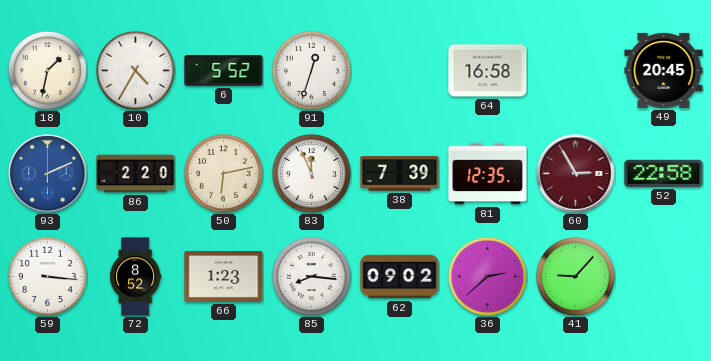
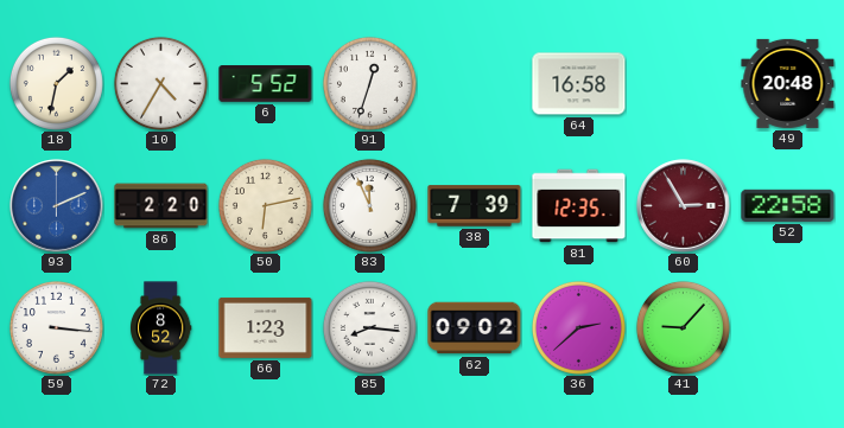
49: 20:45 -> 20:48
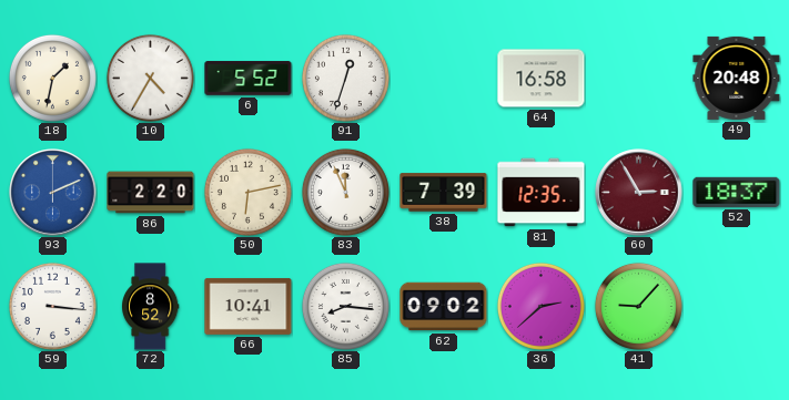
52: 22:58 -> 18:37
66: 1:23 -> 10:41
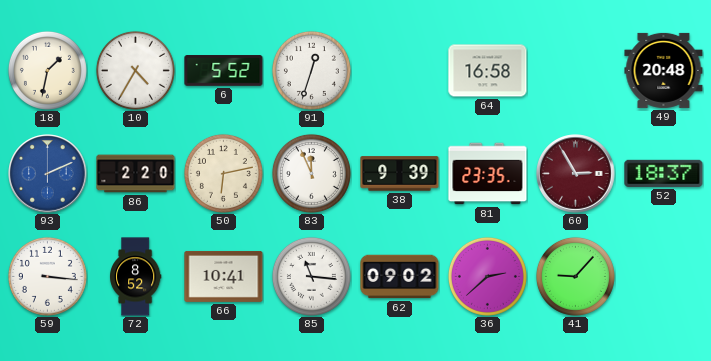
38: 7:39 -> 9:39
81: 12:35 -> 23:35
85: 8:16 -> 11:16
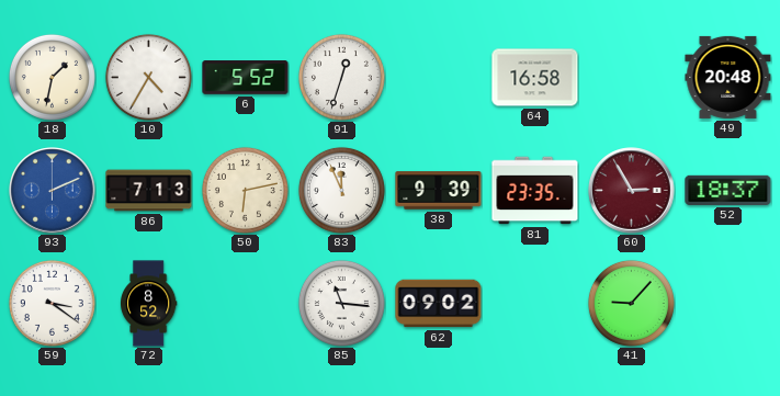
86: 2:20 -> 7:13
59: 3:16 -> 3:21
66: 10:41 -> none
36: 2:38 -> none
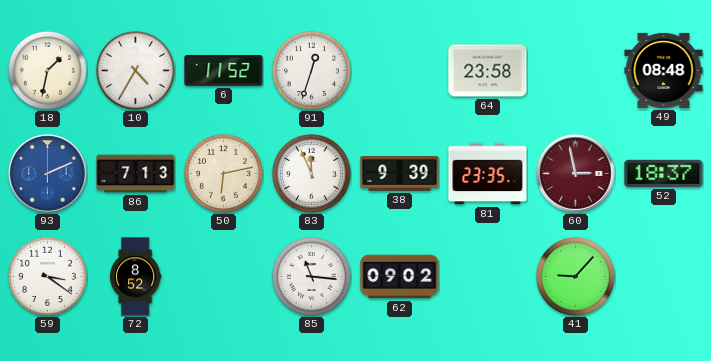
6: 5:52 -> 11:52
64: 16:58 -> 23:58
49: 20:48 -> 08:48
60: 2:55 -> 2:58
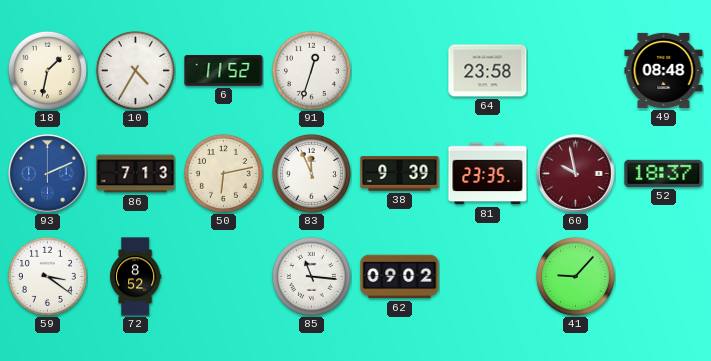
60: 2:58 -> 9:58
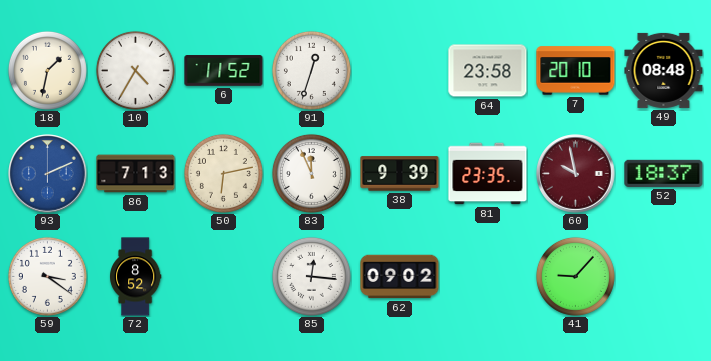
7: none -> 20:10
85: 11:16 -> 12:16
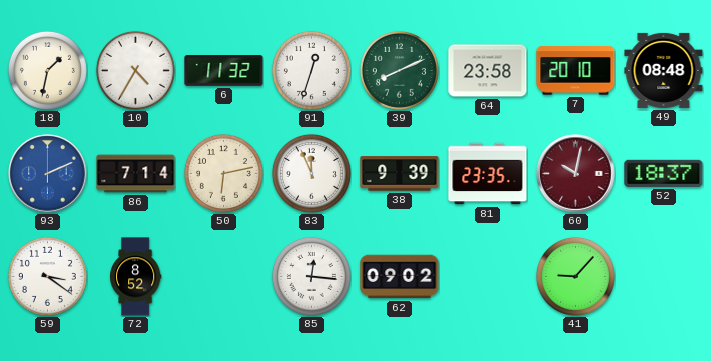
6: 11:52 -> 11:32
39: none -> 8:11
86: 7:13 -> 7:14
60: 9:58 -> 10:02
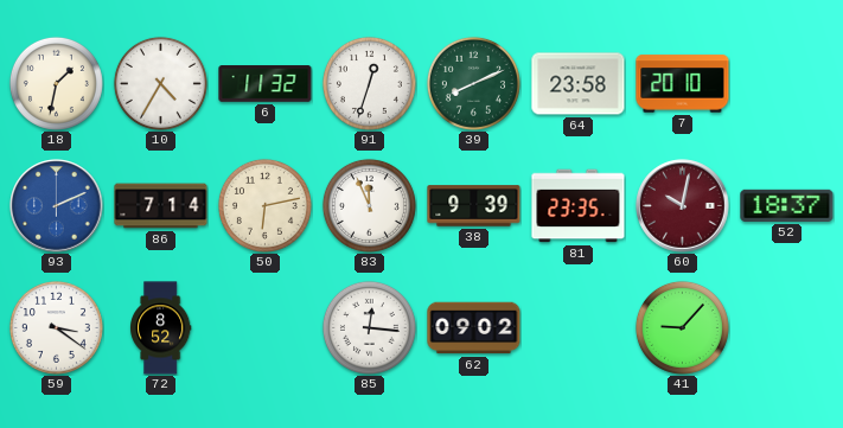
49: 08:48 -> none
